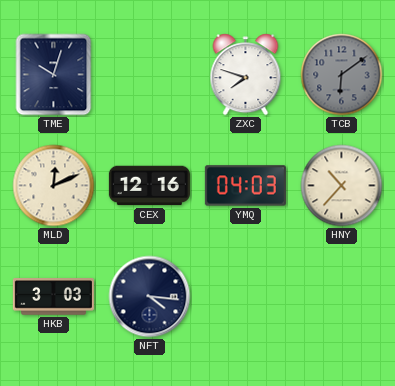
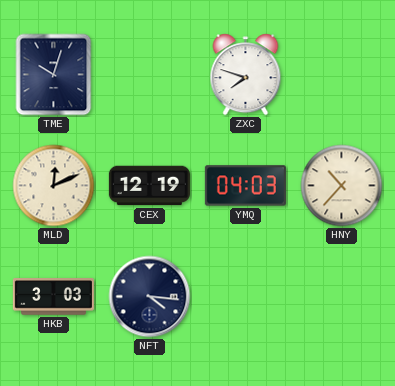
TCB: 6:09 -> none
CEX: 12:16 -> 12:19
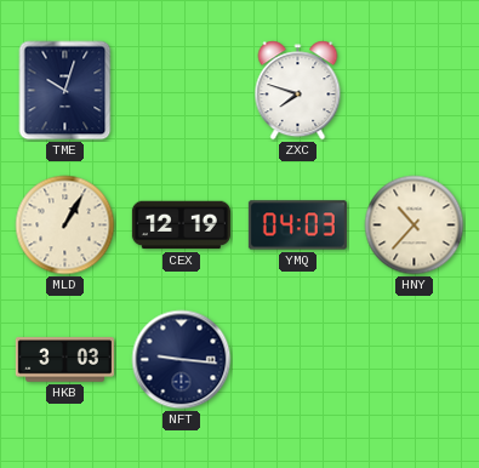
MLD: 12:11 -> 1:05
NFT: 4:16 -> 9:16
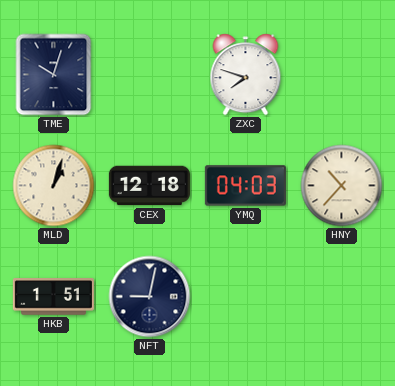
MLD: 1:05 -> 1:03
CEX: 12:19 -> 12:18
HKB: 3:03 -> 1:51
NFT: 9:16 -> 9:02
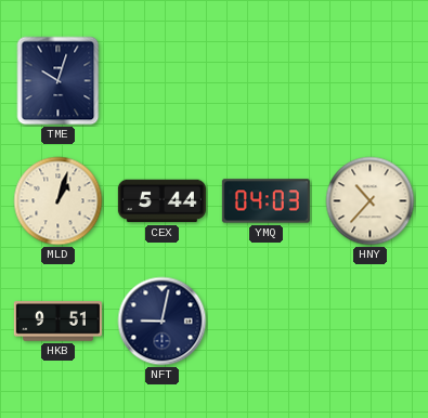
ZXC: 7:48 -> none
CEX: 12:18 -> 5:44
HKB: 1:51 -> 9:51
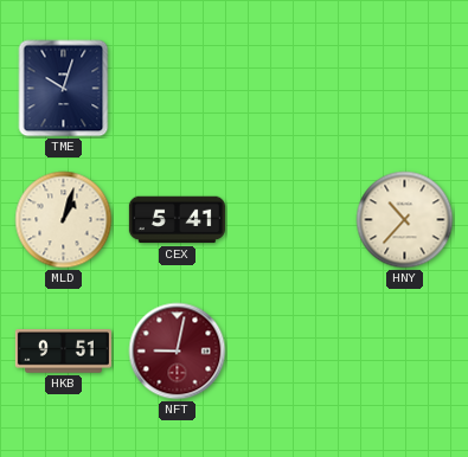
CEX: 5:44 -> 5:41
YMQ: 04:03 -> none
NFT dial: navy -> burgundy
